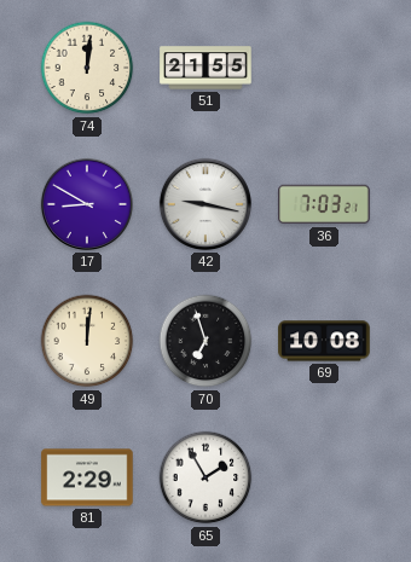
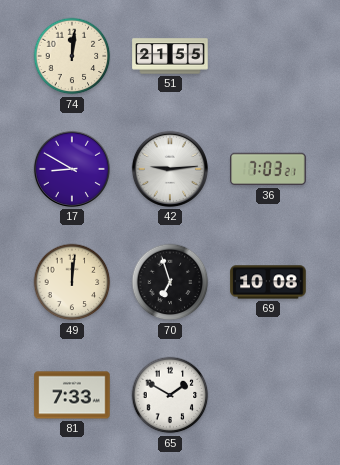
42: 9:17 -> 9:14
81: 2:29 -> 7:33
65: 1:55 -> 1:50
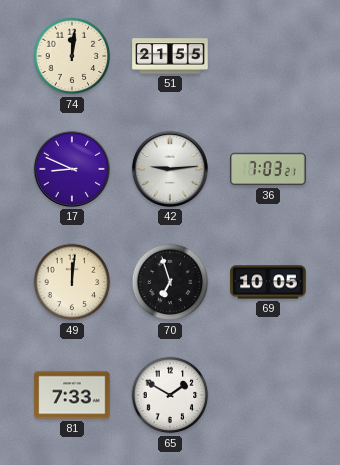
17: 8:50 -> 8:49
69: 10:08 -> 10:05
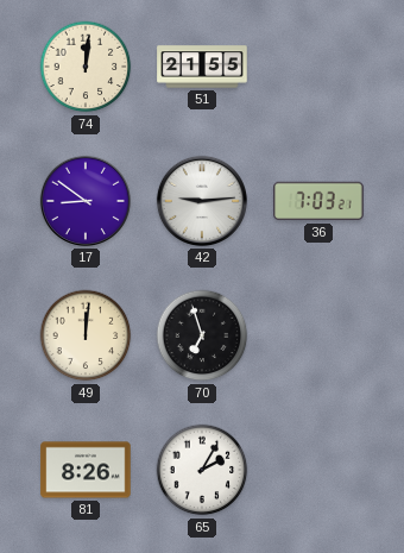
17: 8:49 -> 8:51
69: 10:05 -> none
81: 7:33 -> 8:26
65: 1:50 -> 2:05
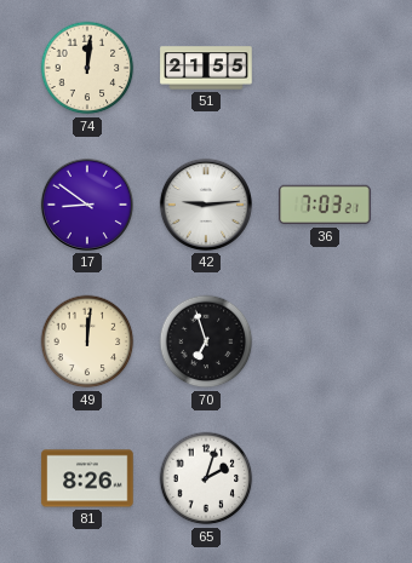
65: 2:05 -> 2:03
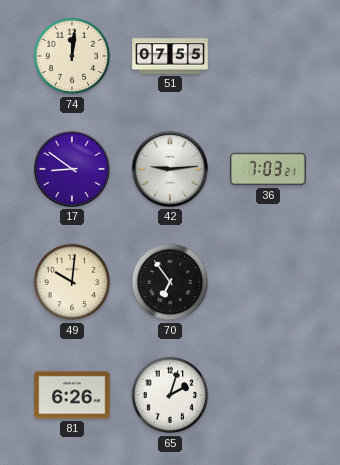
51: 21:55 -> 07:55
49: 12:01 -> 10:01
70: 6:57 -> 6:54
81: 8:26 -> 6:26
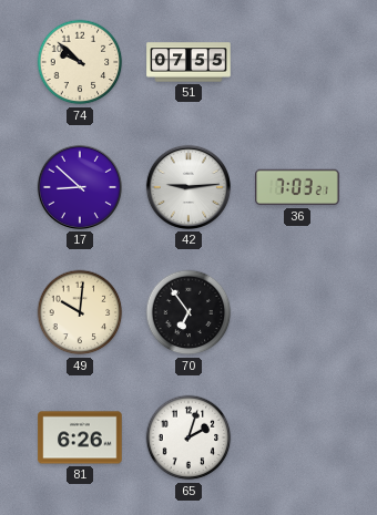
74: 12:01 -> 9:52
17: 8:51 -> 8:52
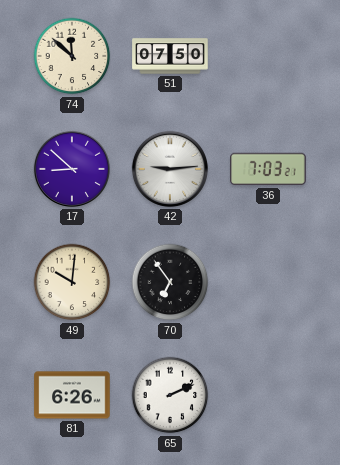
74: 9:52 -> 11:52
51: 07:55 -> 07:50
65: 2:03 -> 2:11
